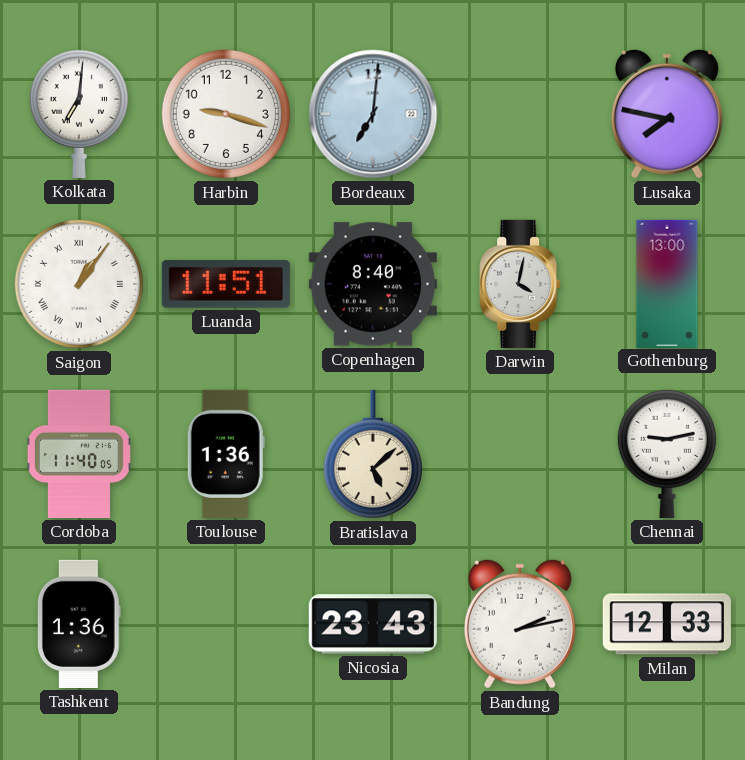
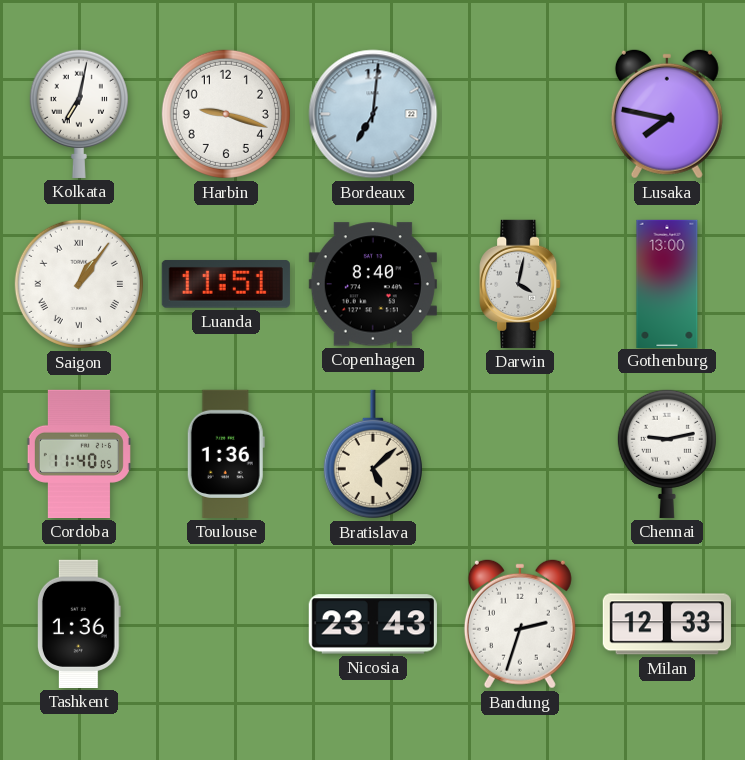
Kolkata: 7:01 -> 7:02
Bandung: 2:13 -> 2:33
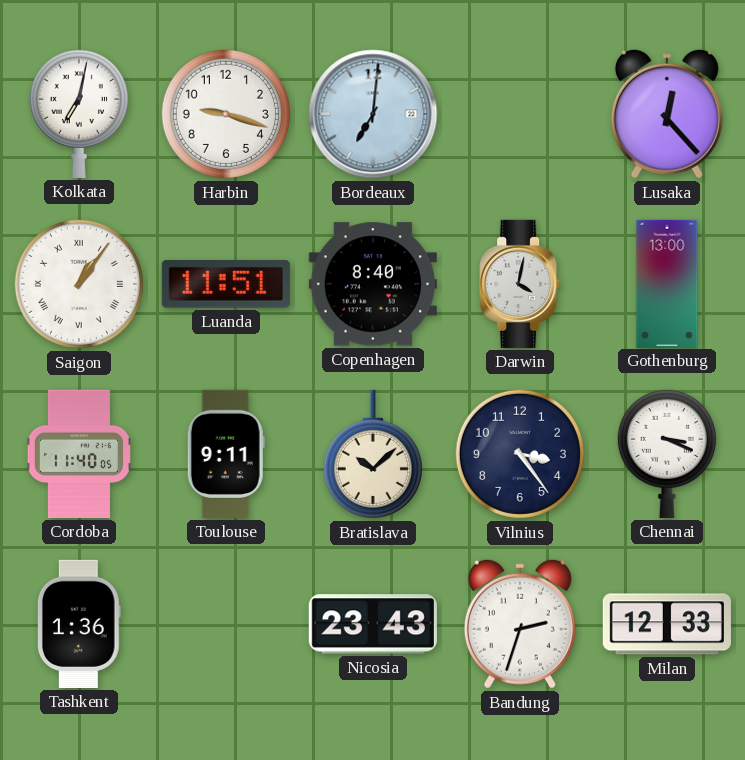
Lusaka: 7:47 -> 12:23
Toulouse: 1:36 -> 9:11
Bratislava: 5:08 -> 10:08
Vilnius: none -> 3:24
Chennai: 9:13 -> 3:19
